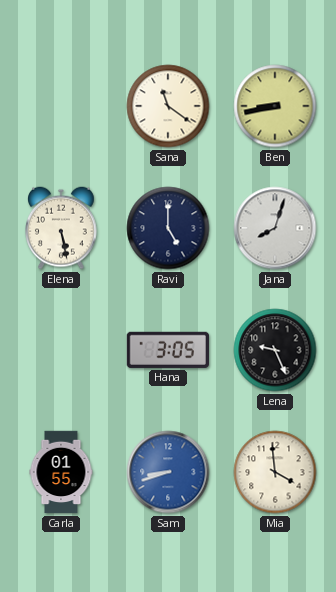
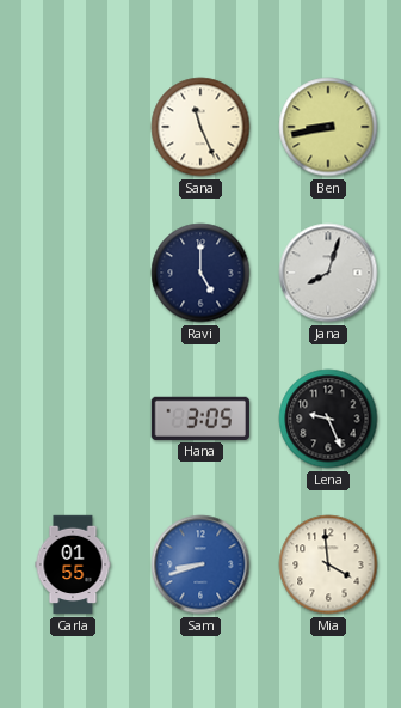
Sana: 11:21 -> 11:26
Elena: 5:28 -> none
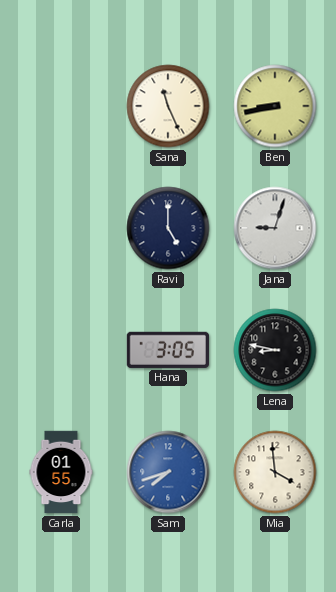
Jana: 8:03 -> 9:03
Lena: 9:26 -> 8:47
Sam: 8:42 -> 7:42
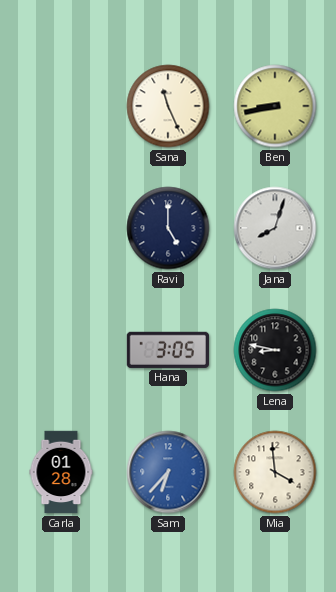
Jana: 9:03 -> 8:03
Carla: 01:55 -> 01:28
Sam: 7:42 -> 6:37
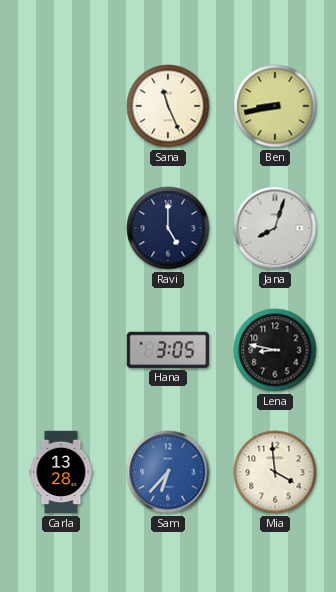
Carla: 01:28 -> 13:28
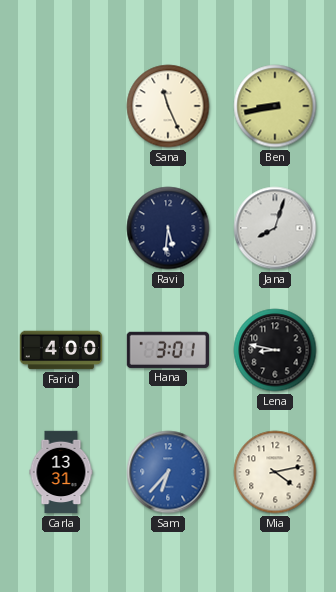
Ravi: 5:00 -> 5:31
Farid: none -> 4:00
Hana: 3:05 -> 3:01
Carla: 13:28 -> 13:31
Mia: 3:59 -> 4:13
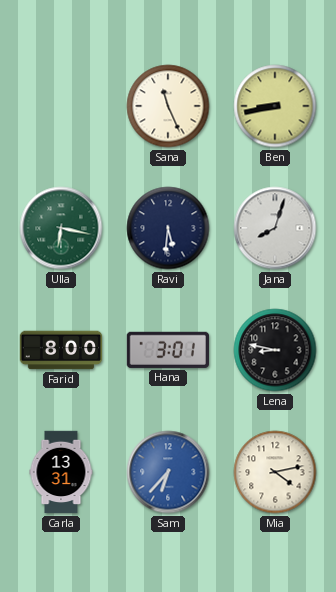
Ulla: none -> 6:17
Farid: 4:00 -> 8:00
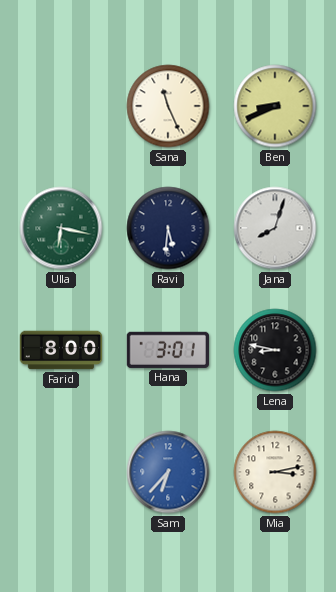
Ben: 8:43 -> 8:41
Carla: 13:31 -> none
Mia: 4:13 -> 3:13
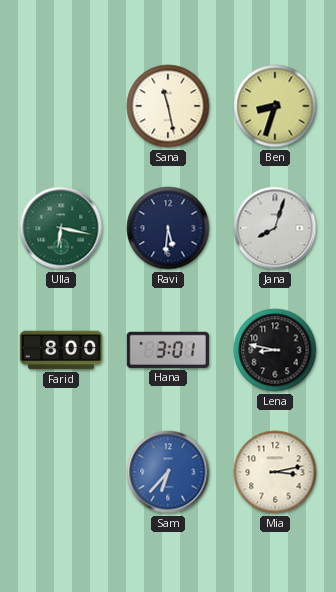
Sana: 11:26 -> 11:28
Ben: 8:41 -> 8:33
